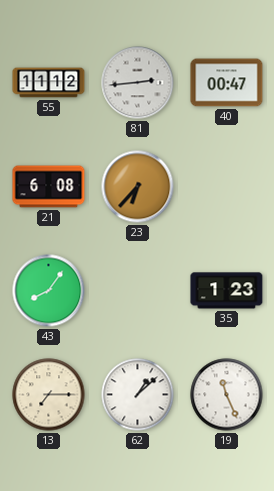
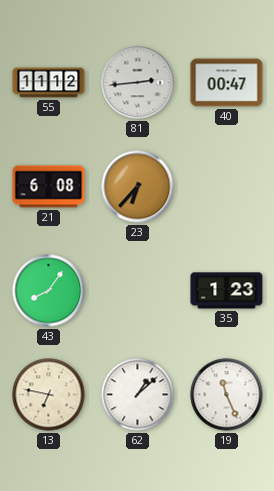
13: 7:15 -> 6:47
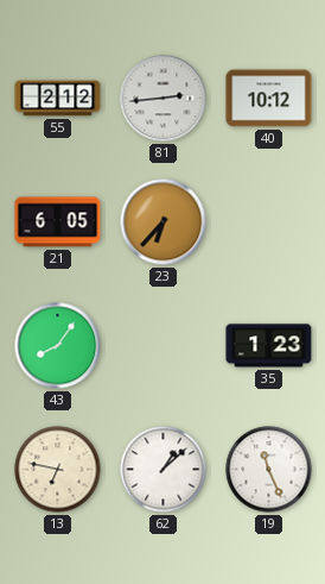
55: 11:12 -> 2:12
40: 00:47 -> 10:12
21: 6:08 -> 6:05
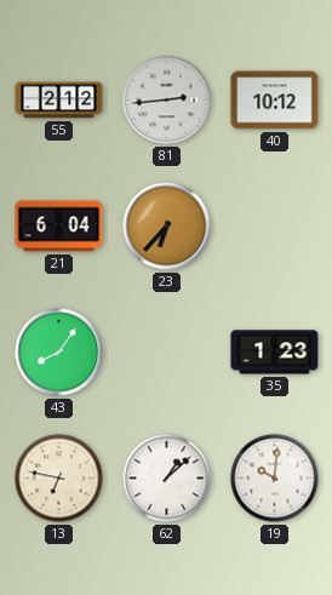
21: 6:05 -> 6:04
19: 11:26 -> 10:01
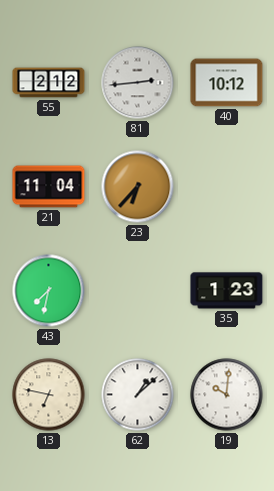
21: 6:04 -> 11:04
43: 8:06 -> 7:32
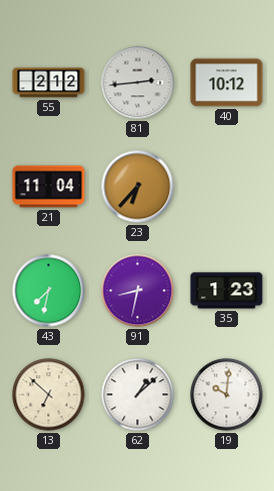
91: none -> 8:32
13: 6:47 -> 6:52
